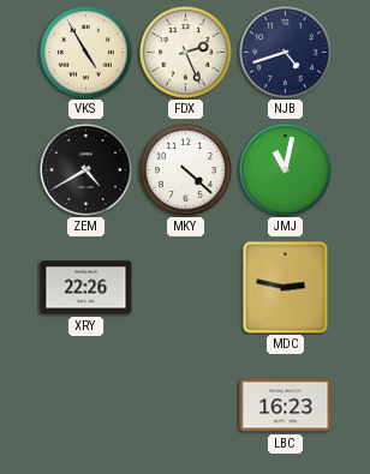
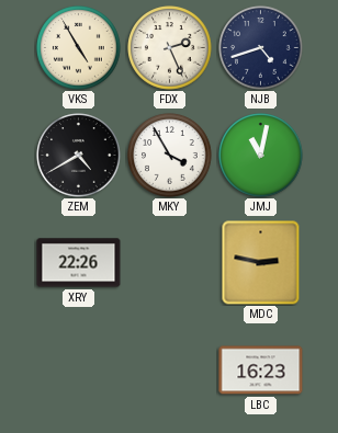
MKY: 4:22 -> 3:55
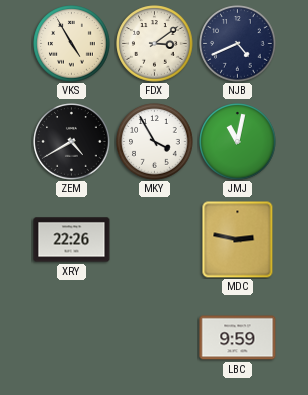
FDX: 2:26 -> 3:09
NJB: 4:42 -> 4:41
LBC: 16:23 -> 9:59
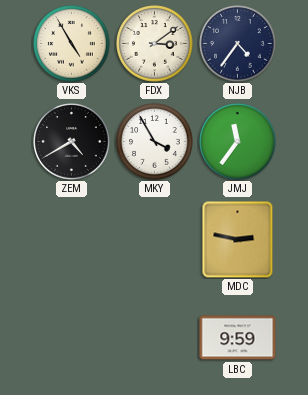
NJB: 4:41 -> 4:36
JMJ: 11:02 -> 11:36
XRY: 22:26 -> none
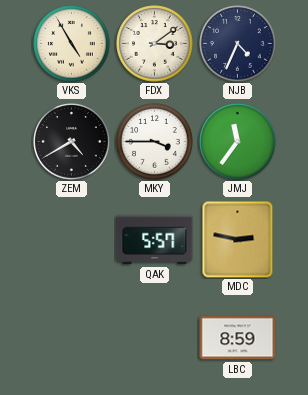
NJB: 4:36 -> 4:34
MKY: 3:55 -> 3:45
QAK: none -> 5:57
LBC: 9:59 -> 8:59
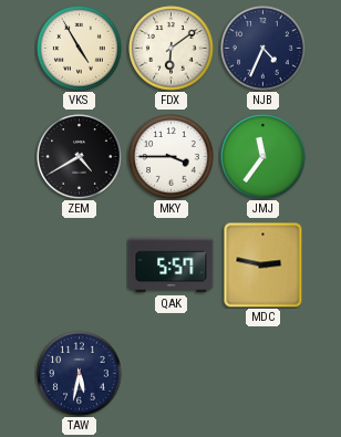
FDX: 3:09 -> 6:09
TAW: none -> 5:32
LBC: 8:59 -> none
